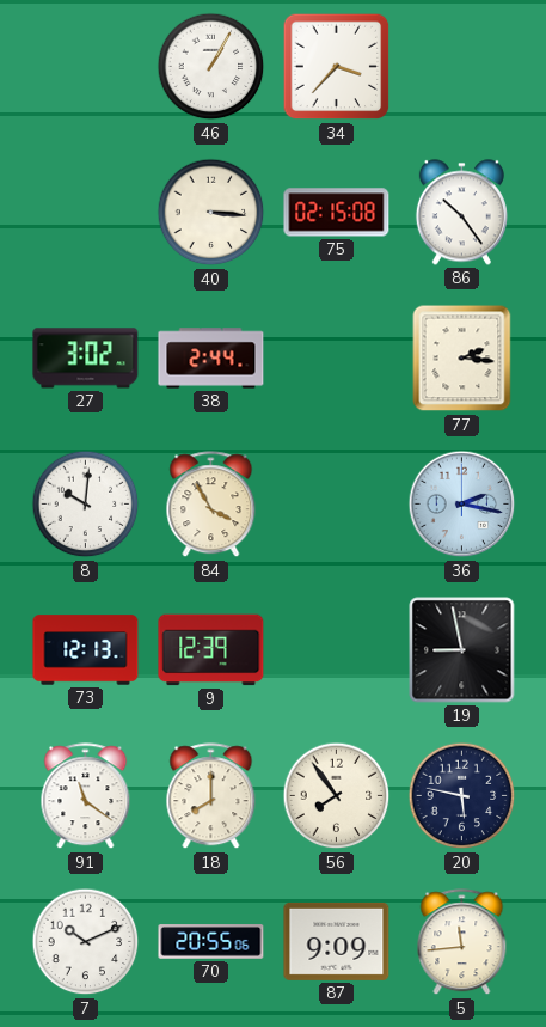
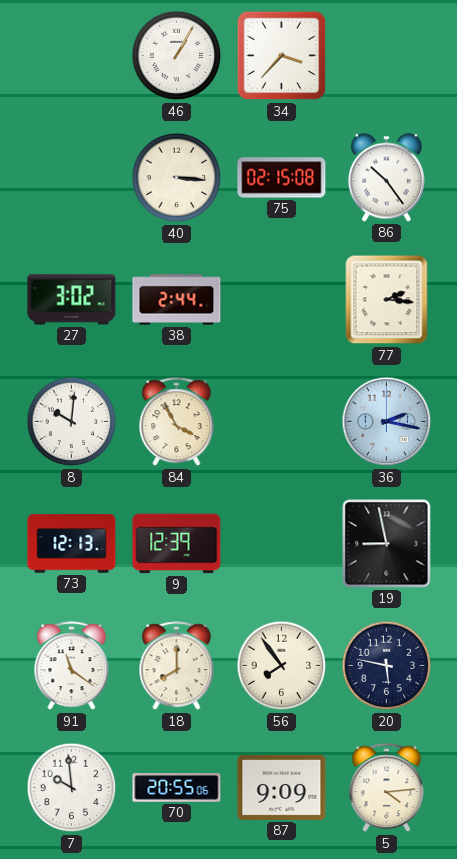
7: 10:11 -> 9:59
5: 11:44 -> 4:14
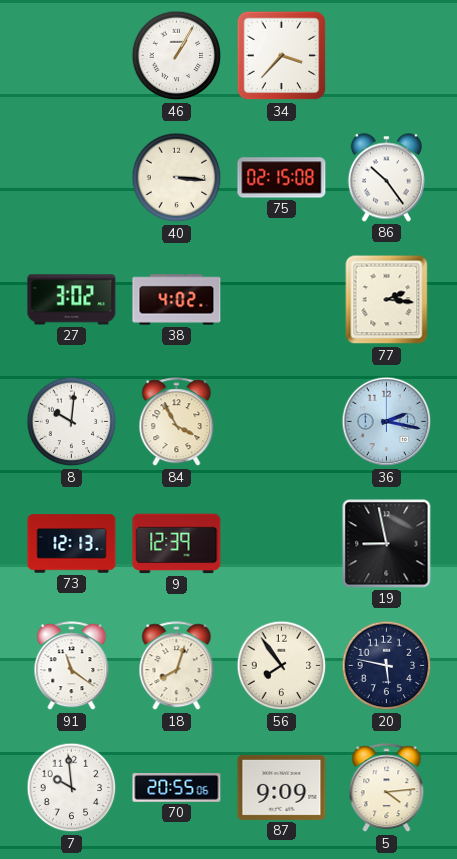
38: 2:44 -> 4:02
18: 8:00 -> 8:03
